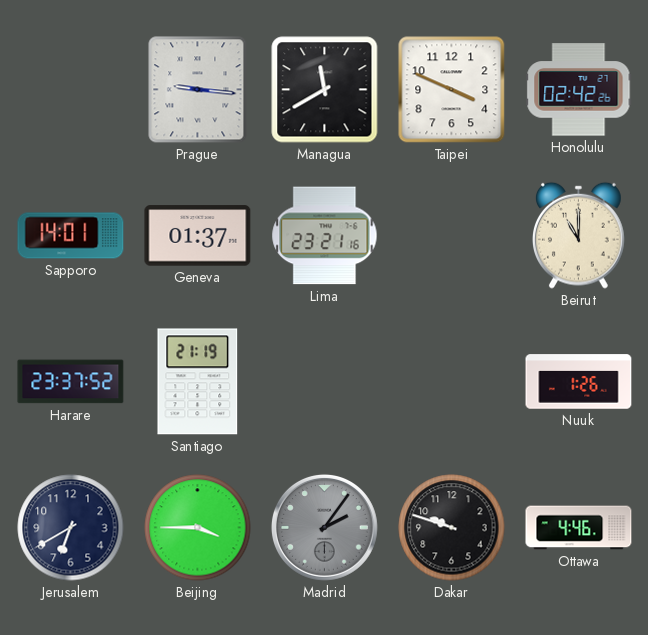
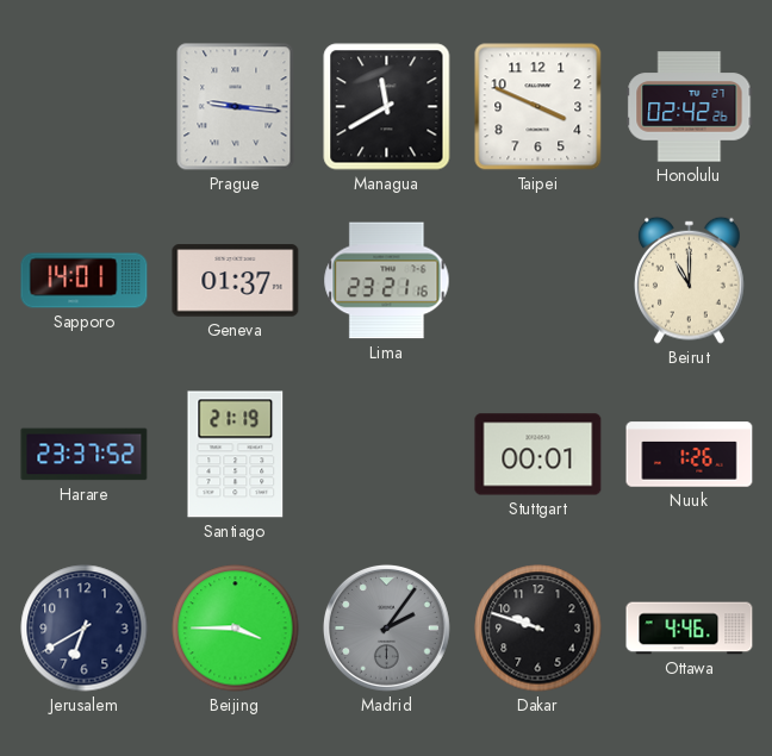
Stuttgart: none -> 00:01
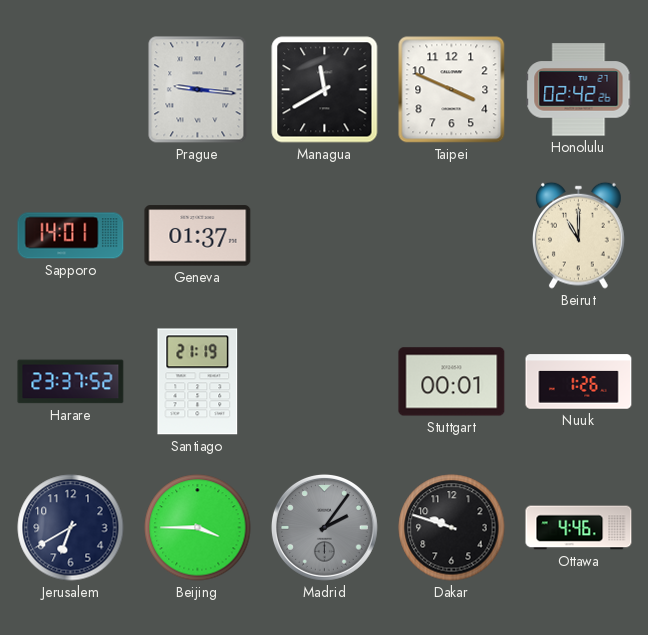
Lima: 23:21 -> none
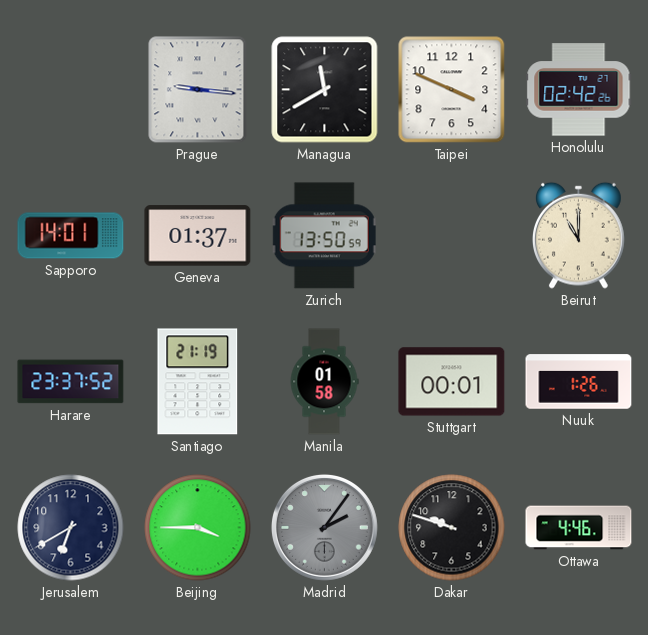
Zurich: none -> 13:50
Manila: none -> 01:58
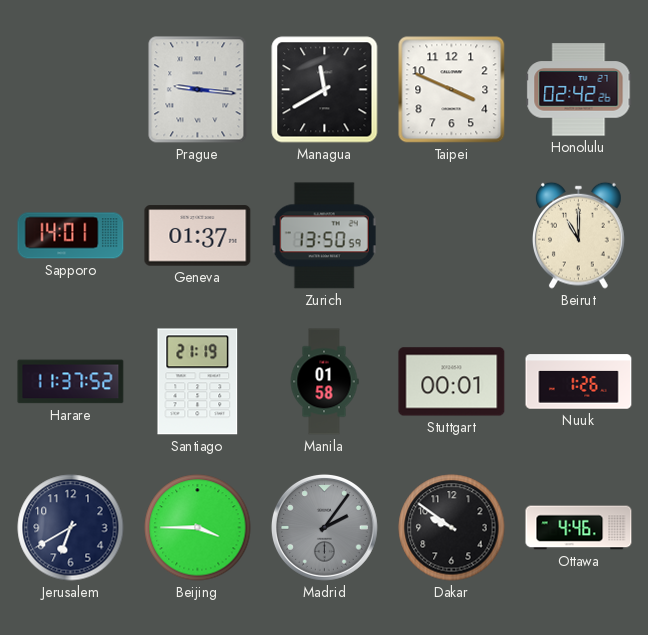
Harare: 23:37 -> 11:37
Dakar: 9:48 -> 9:51
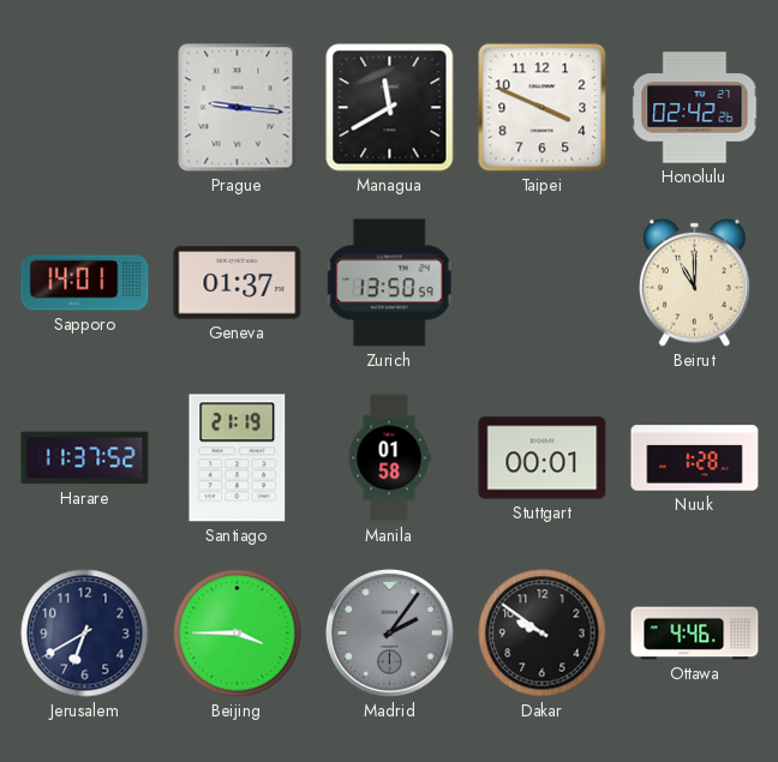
Nuuk: 1:26 -> 1:28
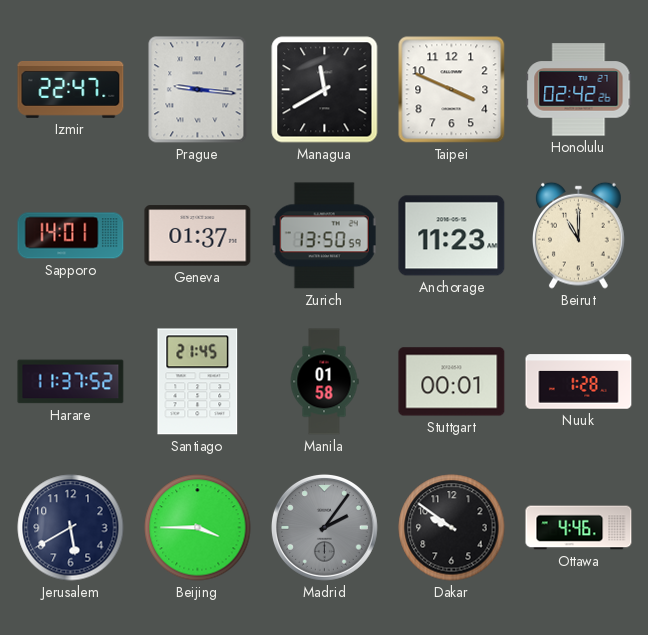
Izmir: none -> 22:47
Anchorage: none -> 11:23
Santiago: 21:19 -> 21:45
Jerusalem: 6:40 -> 5:40
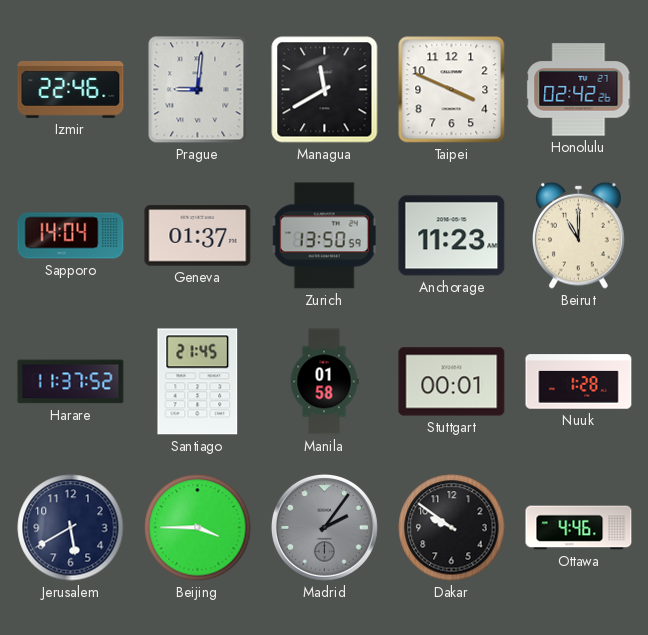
Izmir: 22:47 -> 22:46
Prague: 9:16 -> 9:01
Sapporo: 14:01 -> 14:04
